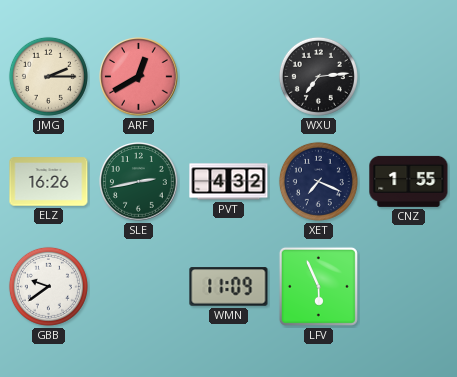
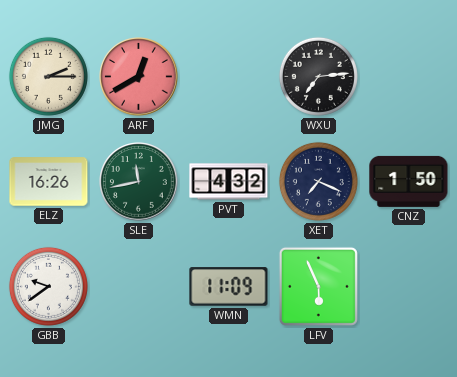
SLE: 2:43 -> 11:43
CNZ: 1:55 -> 1:50
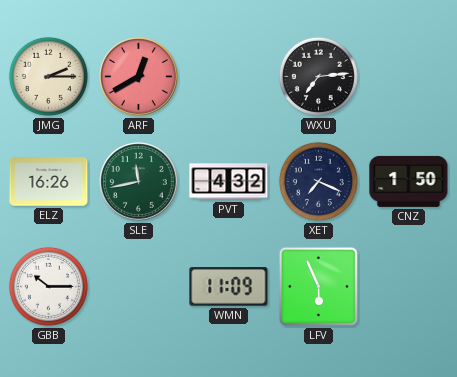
GBB: 9:39 -> 10:15
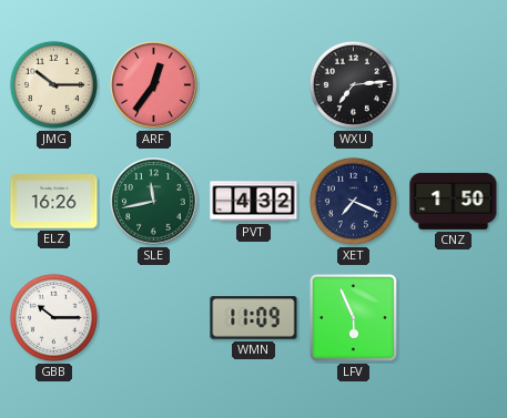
JMG: 2:15 -> 10:15
ARF: 12:40 -> 12:36
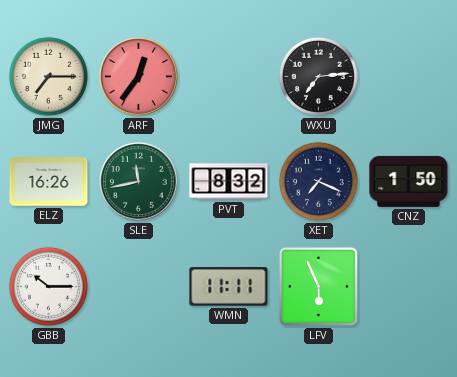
JMG: 10:15 -> 7:15
PVT: 4:32 -> 8:32
WMN: 11:09 -> 11:11
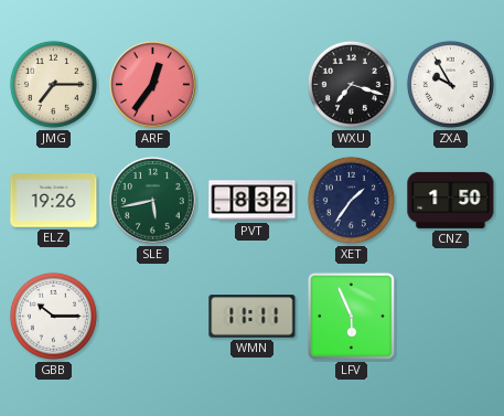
WXU: 7:14 -> 7:18
ZXA: none -> 9:55
ELZ: 16:26 -> 19:26
SLE: 11:43 -> 5:43
XET: 7:19 -> 1:36
